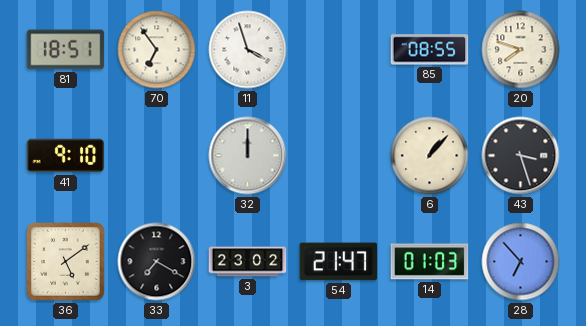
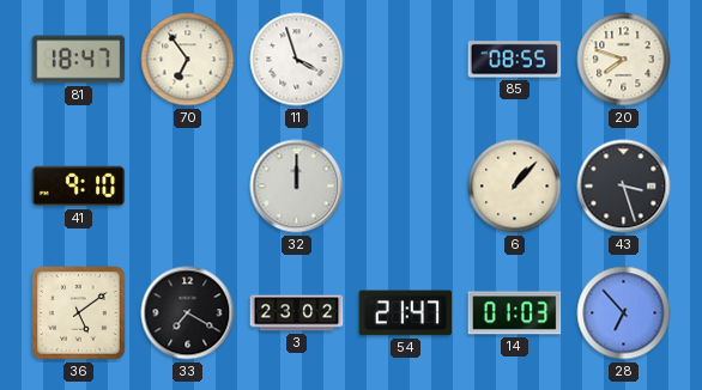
81: 18:51 -> 18:47
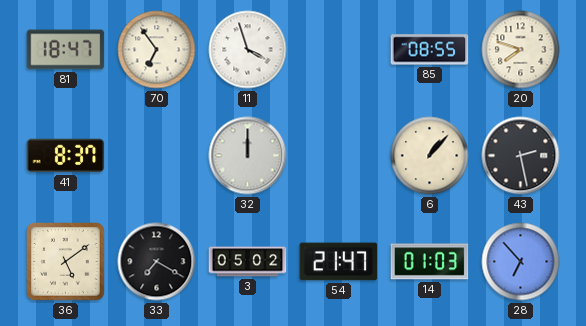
41: 9:10 -> 8:37
43: 3:27 -> 2:28
3: 23:02 -> 05:02
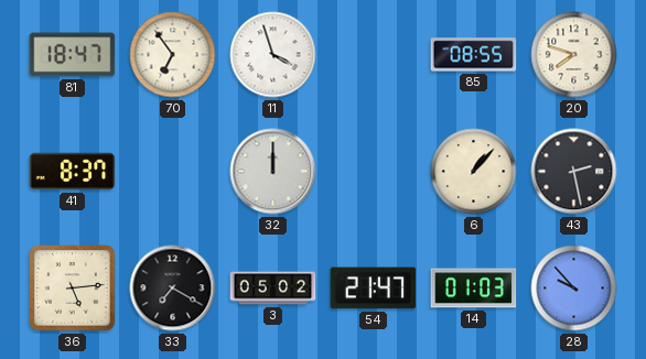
36: 5:09 -> 5:14
28: 6:53 -> 9:53
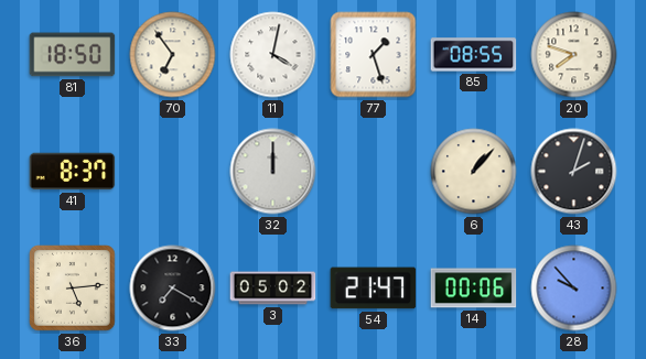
81: 18:47 -> 18:50
11: 3:57 -> 4:02
77: none -> 1:27
43: 2:28 -> 2:03
14: 01:03 -> 00:06
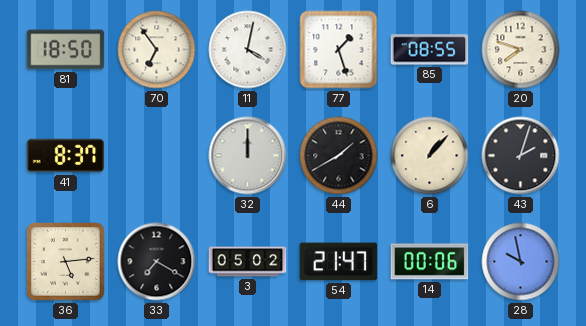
44: none -> 1:40
28: 9:53 -> 9:58
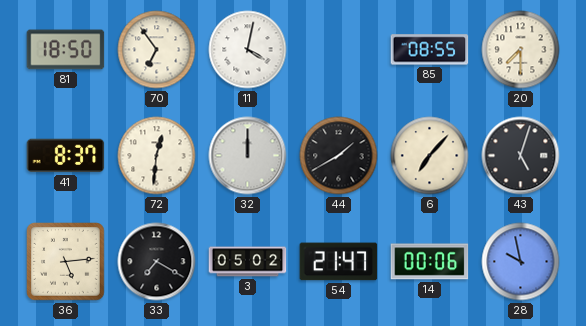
77: 1:27 -> none
20: 7:48 -> 7:30
72: none -> 12:31
6: 1:07 -> 7:07
43: 2:03 -> 5:03
